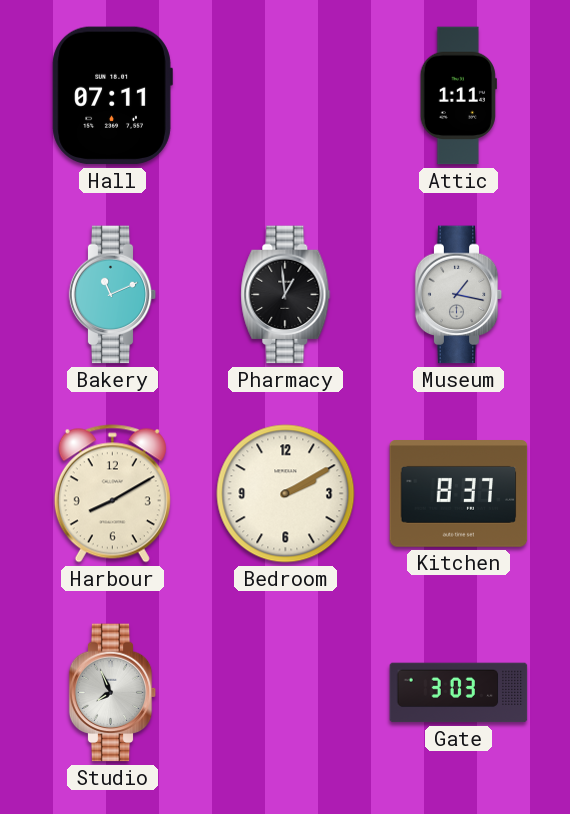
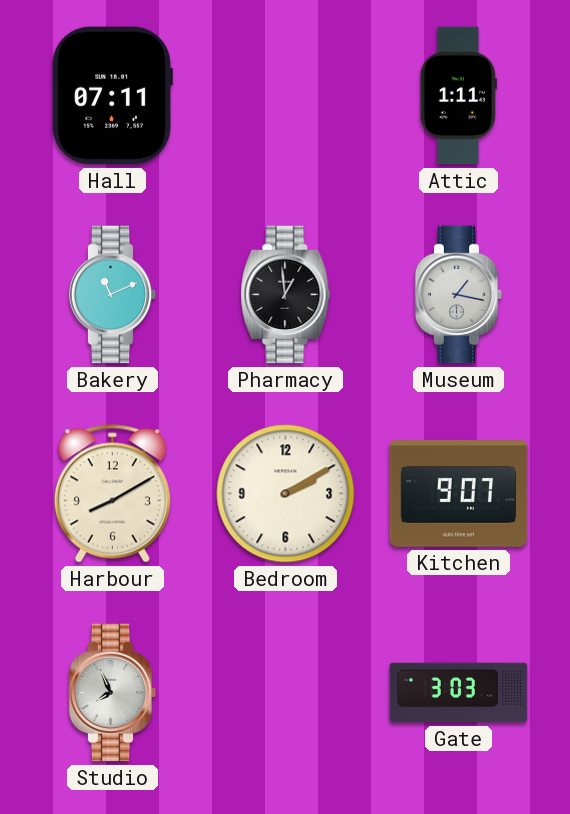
Kitchen: 8:37 -> 9:07
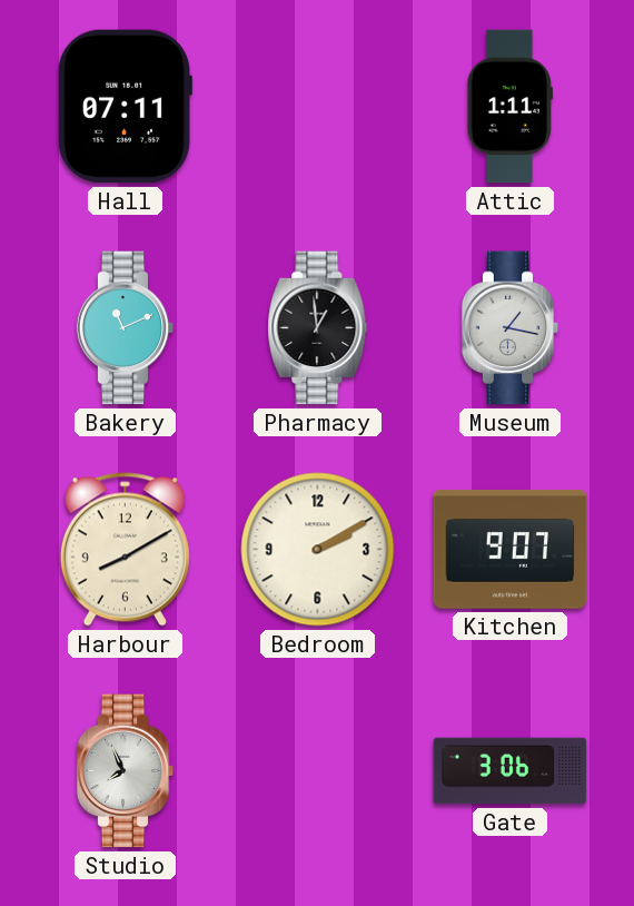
Gate: 3:03 -> 3:06
